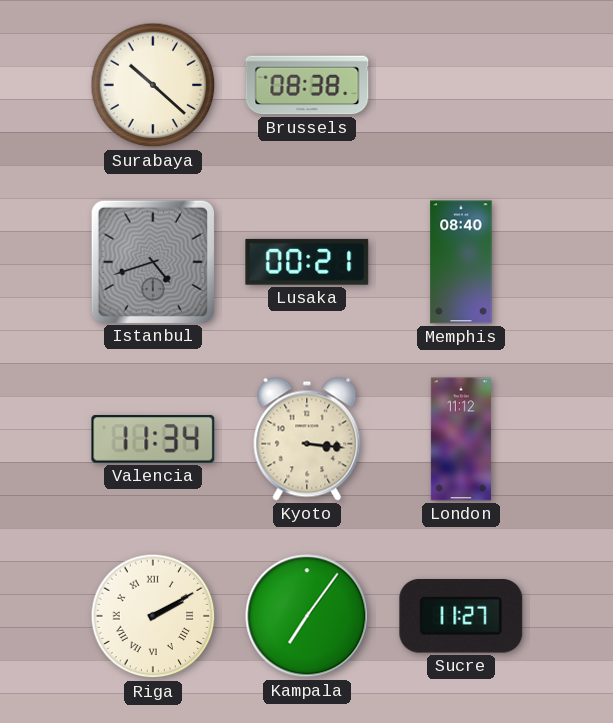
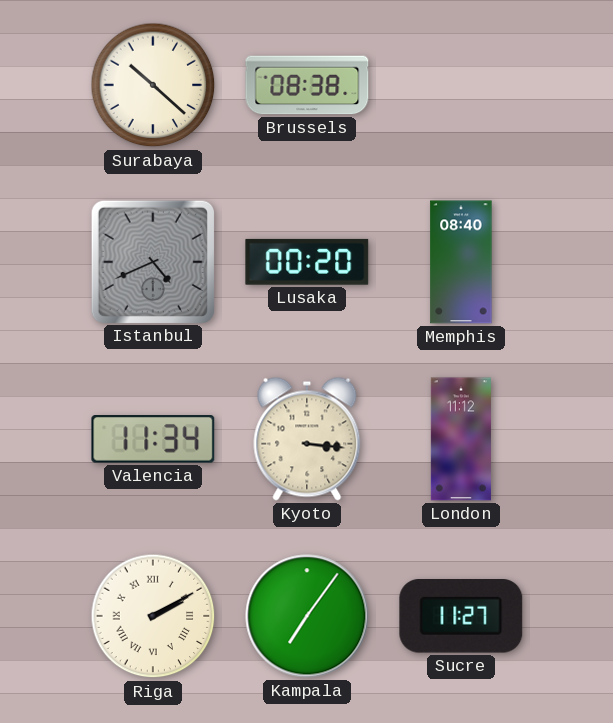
Istanbul: 4:42 -> 4:41
Lusaka: 00:21 -> 00:20
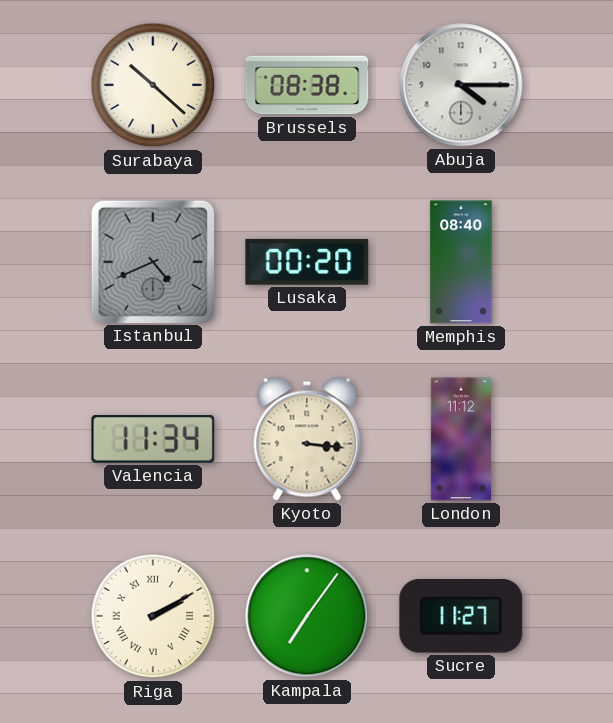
Abuja: none -> 4:15
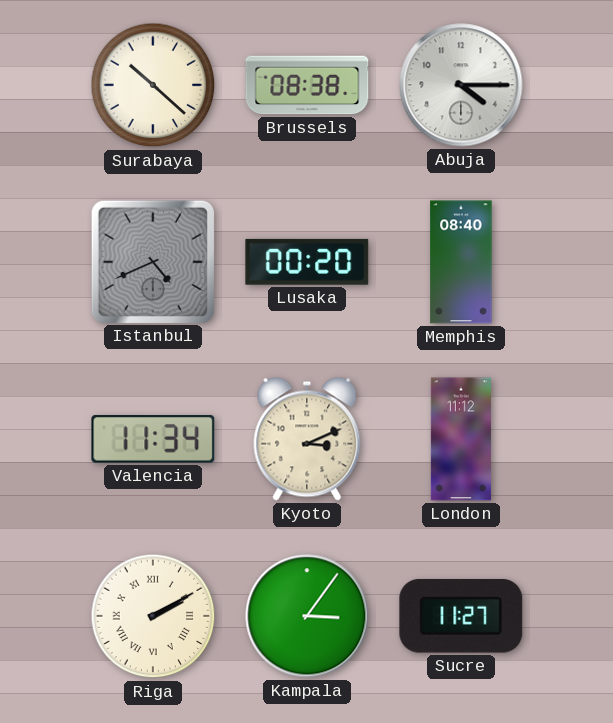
Kyoto: 3:16 -> 3:11
Kampala: 7:06 -> 3:06
